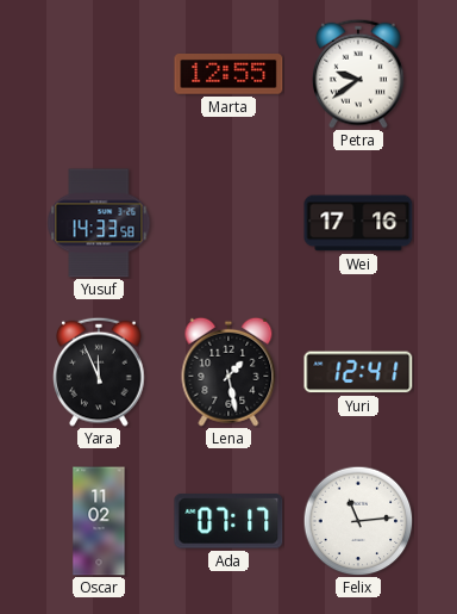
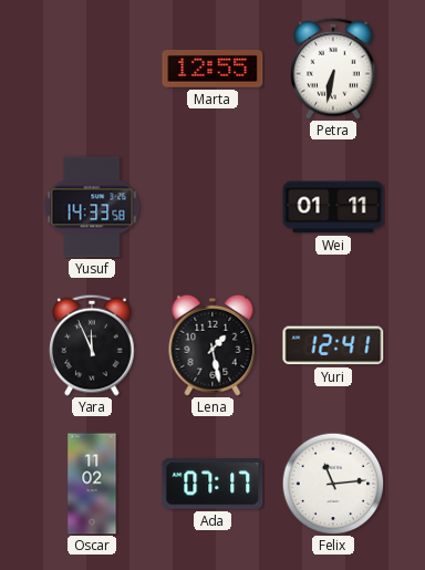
Petra: 9:39 -> 6:32
Wei: 17:16 -> 01:11
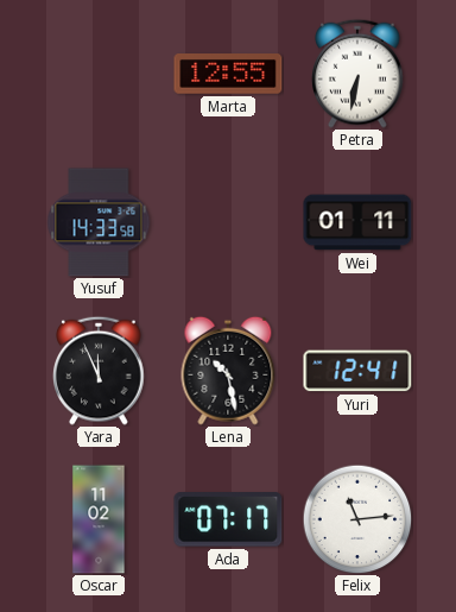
Lena: 1:28 -> 10:28
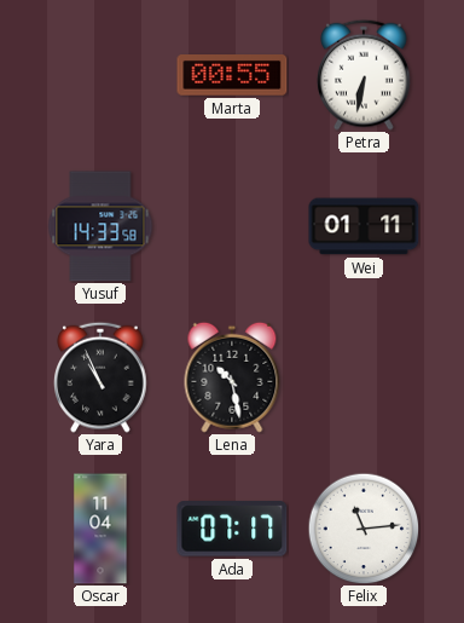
Marta: 12:55 -> 00:55
Yara: 11:56 -> 10:56
Yuri: 12:41 -> none
Oscar: 11:02 -> 11:04
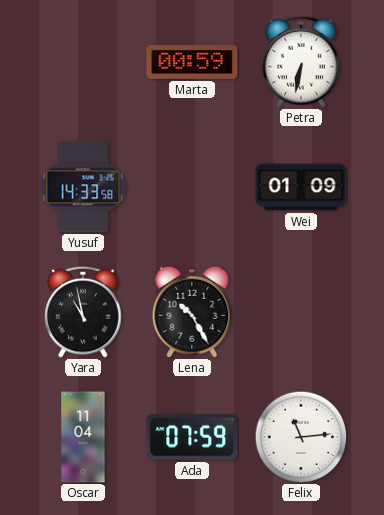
Marta: 00:55 -> 00:59
Wei: 01:11 -> 01:09
Yara: 10:56 -> 10:58
Lena: 10:28 -> 10:25
Ada: 07:17 -> 07:59
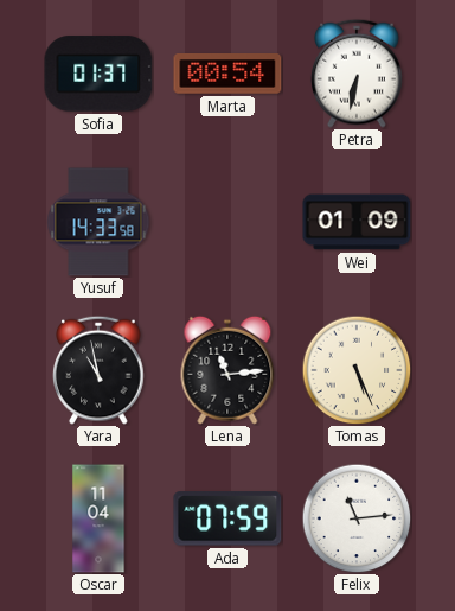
Sofia: none -> 01:37
Marta: 00:59 -> 00:54
Lena: 10:25 -> 11:14
Tomas: none -> 5:26
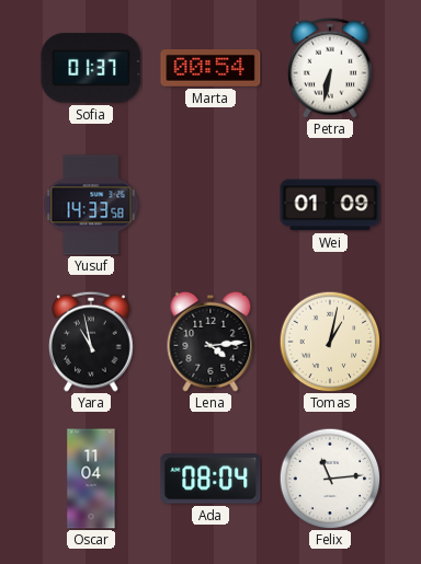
Lena: 11:14 -> 4:14
Tomas: 5:26 -> 1:02
Ada: 07:59 -> 08:04
